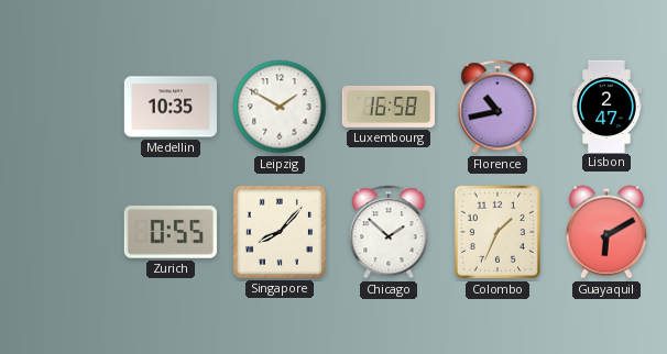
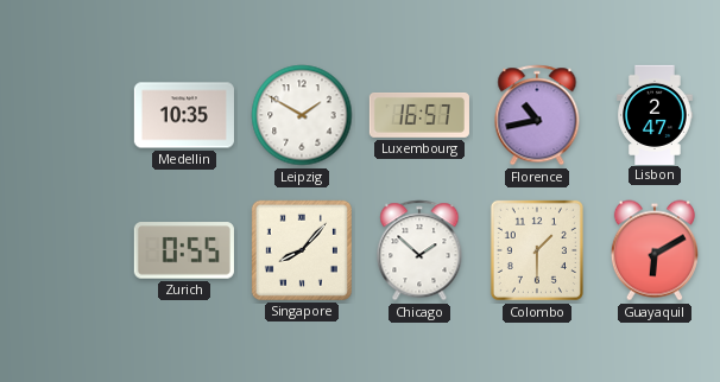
Luxembourg: 16:58 -> 16:57
Colombo: 1:34 -> 1:30
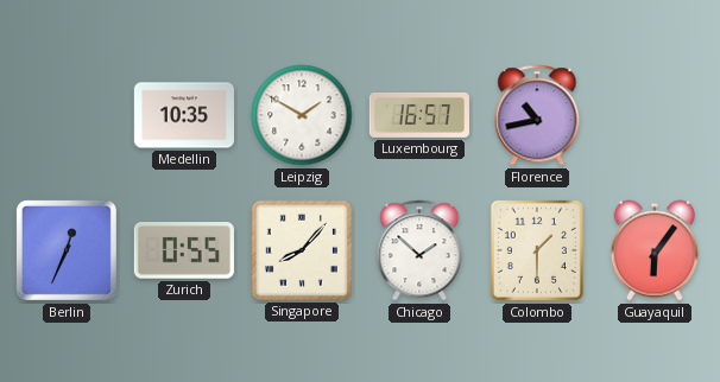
Lisbon: 2:47 -> none
Berlin: none -> 12:34
Guayaquil: 6:10 -> 6:06
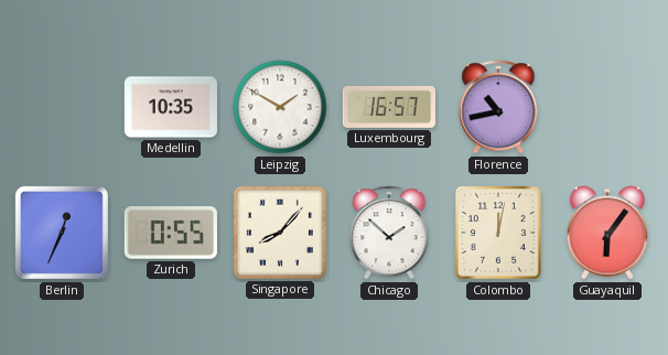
Colombo: 1:30 -> 12:02
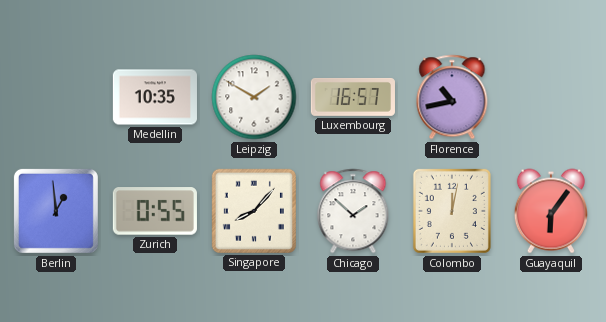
Berlin: 12:34 -> 12:59
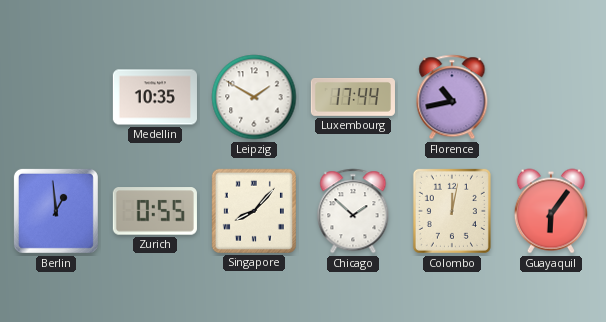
Luxembourg: 16:57 -> 17:44
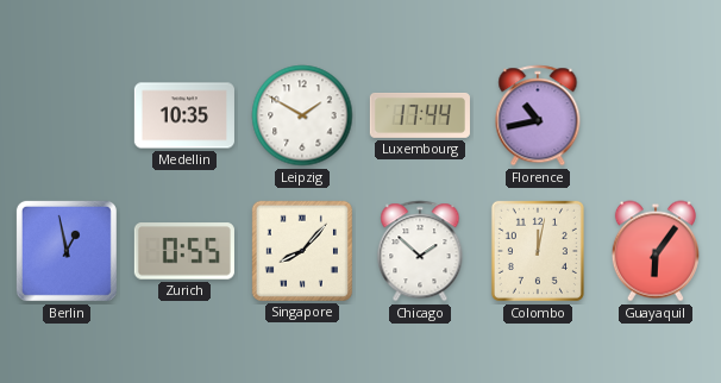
Berlin: 12:59 -> 12:58
